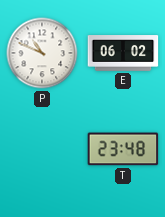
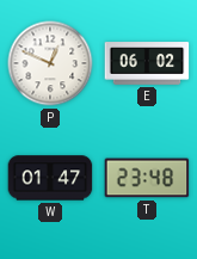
P: 10:49 -> 12:49
W: none -> 01:47
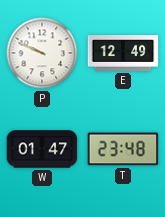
P: 12:49 -> 9:49
E: 06:02 -> 12:49
